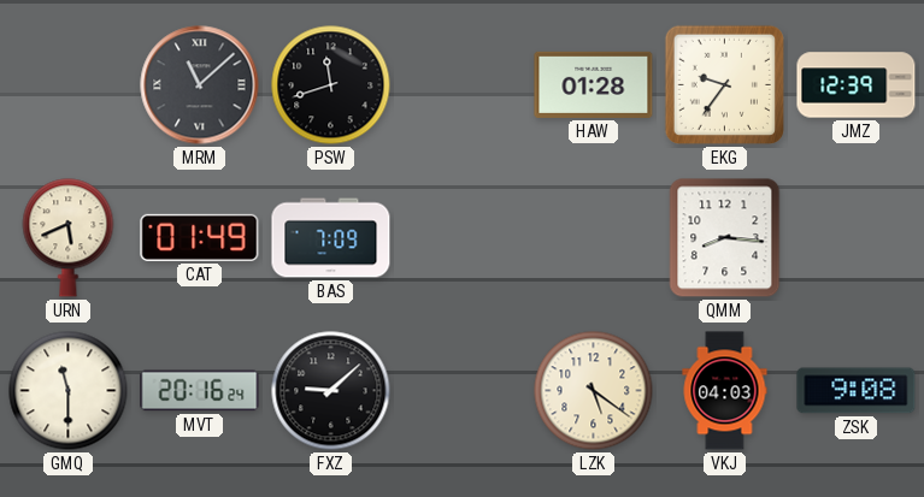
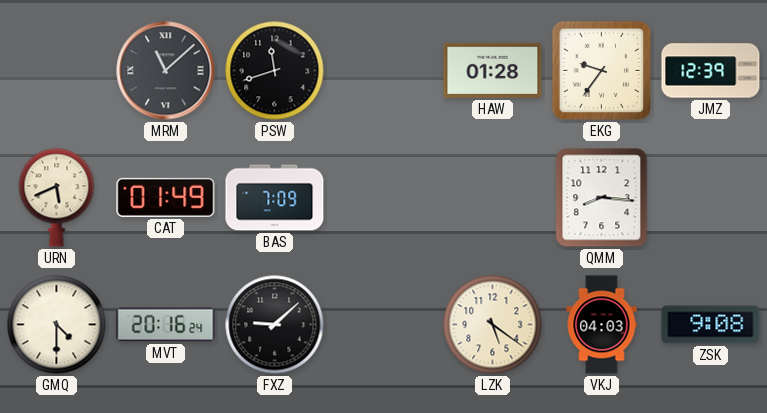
GMQ: 11:30 -> 4:30
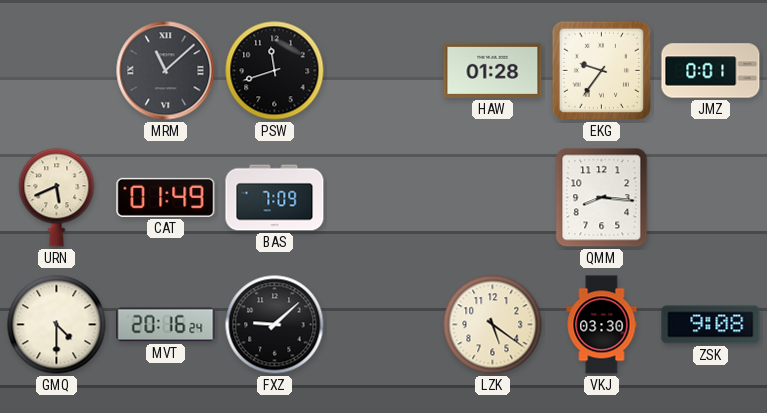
JMZ: 12:39 -> 0:01
VKJ: 04:03 -> 03:30
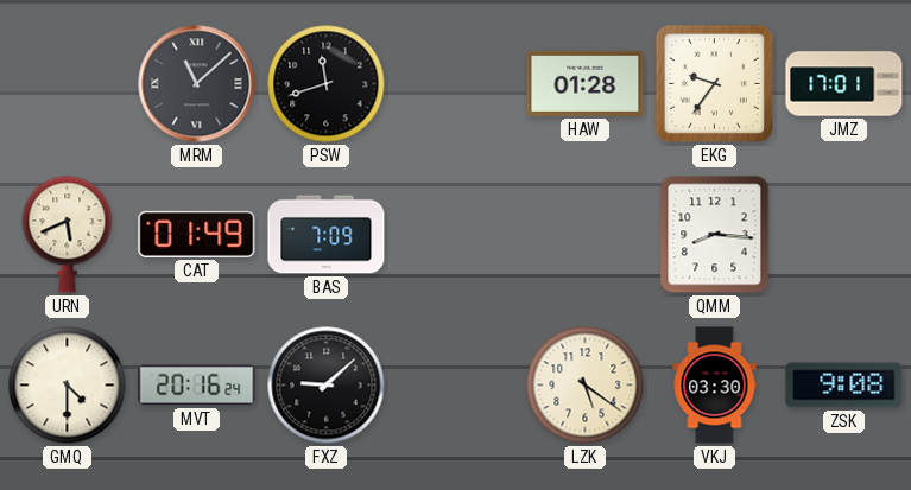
JMZ: 0:01 -> 17:01
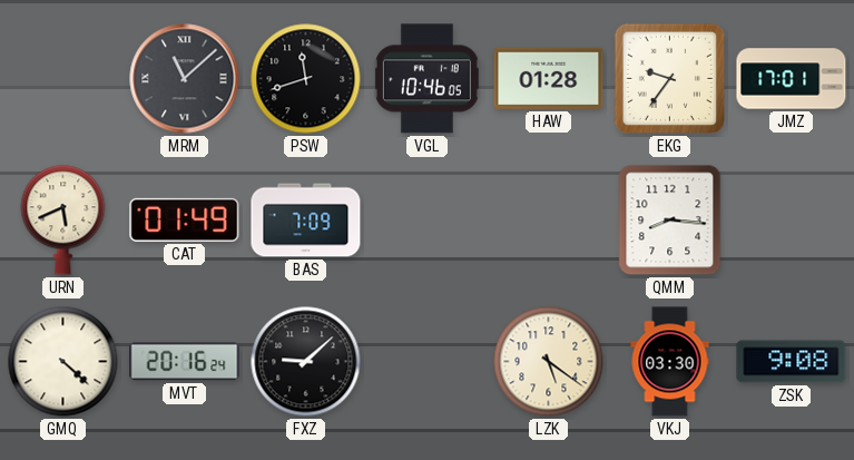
VGL: none -> 10:46
GMQ: 4:30 -> 4:22
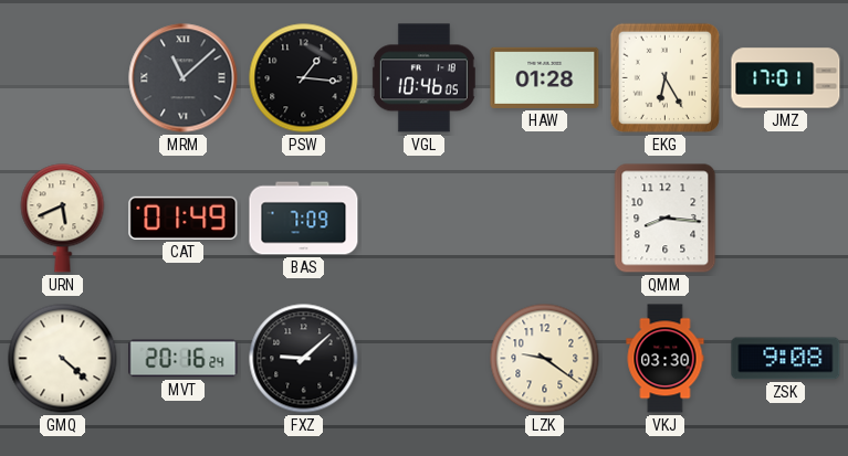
PSW: 11:42 -> 1:16
EKG: 9:36 -> 6:25
LZK: 5:21 -> 9:21
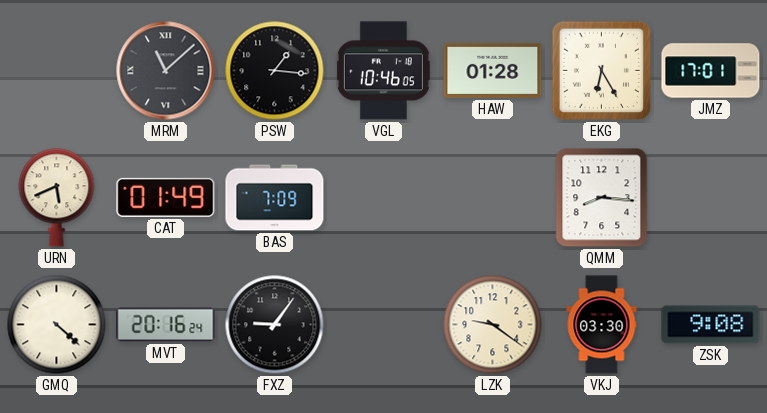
FXZ: 9:08 -> 9:06
